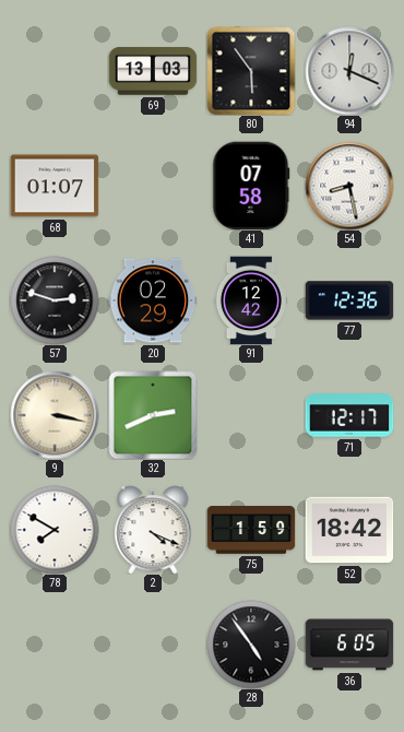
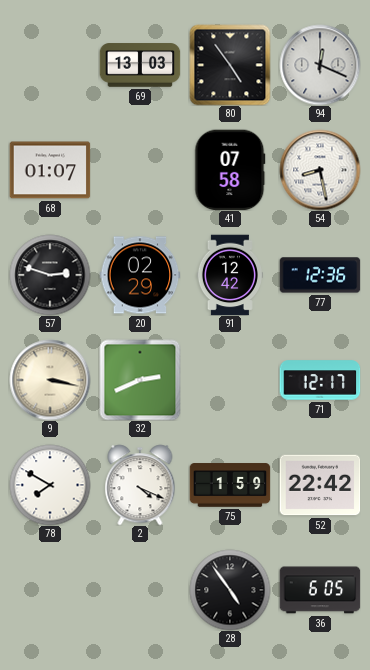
80: 5:54 -> 4:54
52: 18:42 -> 22:42
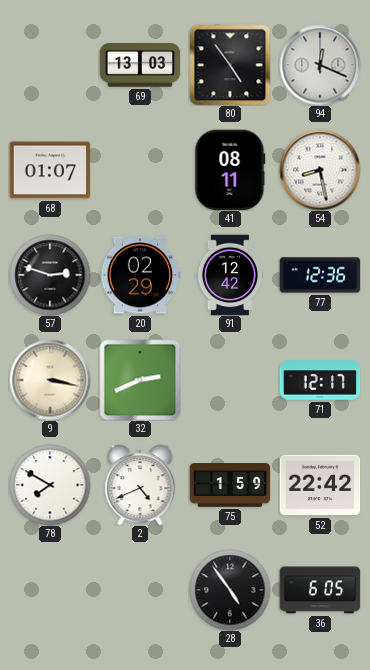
41: 07:58 -> 08:11
2: 4:19 -> 4:41
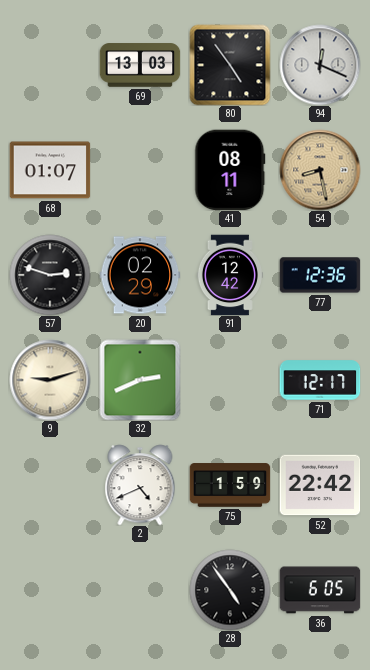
54 dial: white -> champagne
9: 3:17 -> 9:12
78: 7:50 -> none
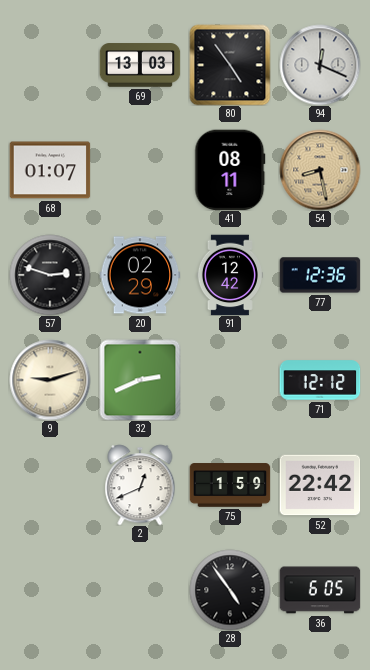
71: 12:17 -> 12:12
2: 4:41 -> 12:41
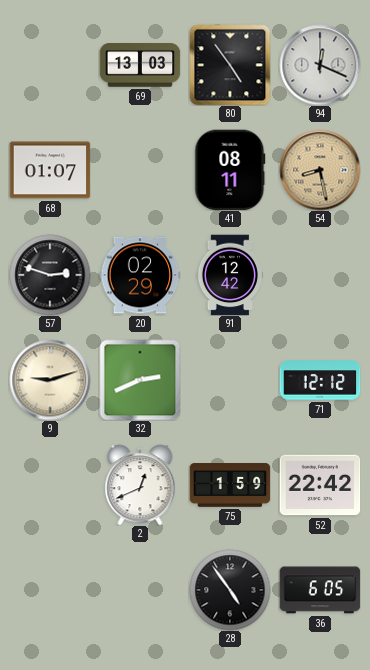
77: 12:36 -> none
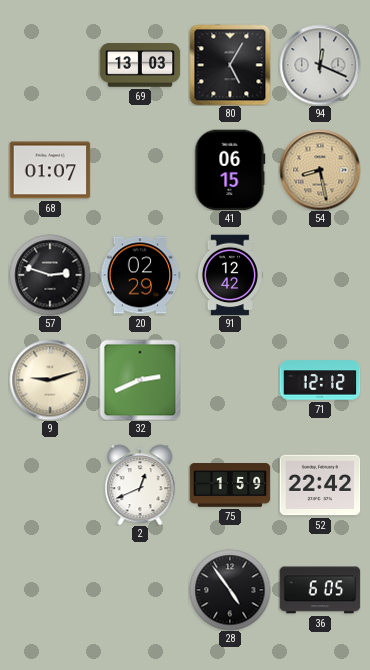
80: 4:54 -> 5:05
41: 08:11 -> 06:15
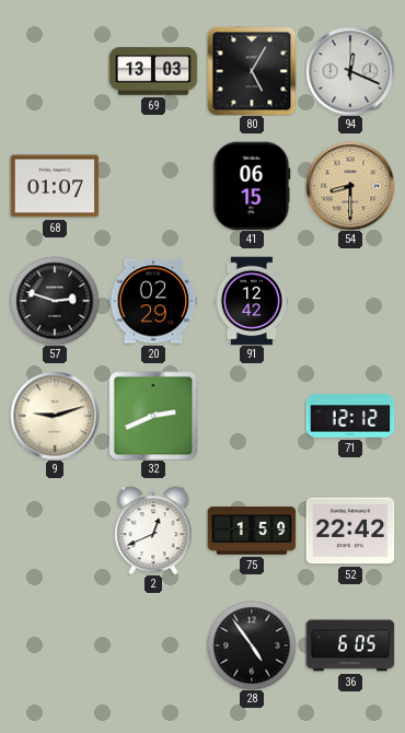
54: 8:28 -> 8:30
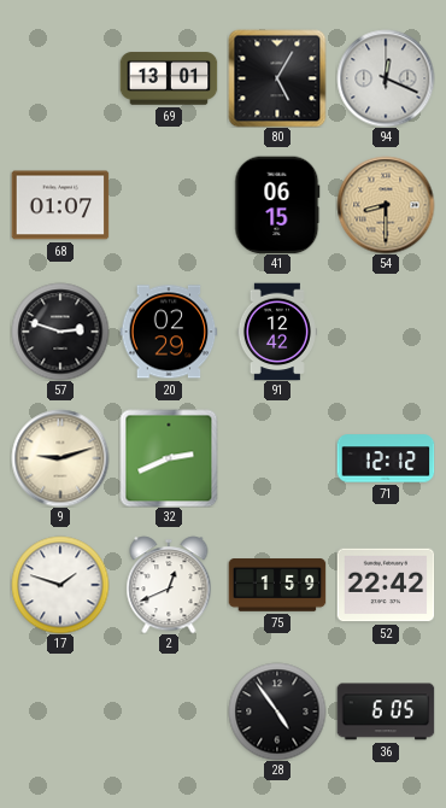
69: 13:03 -> 13:01
17: none -> 1:48
